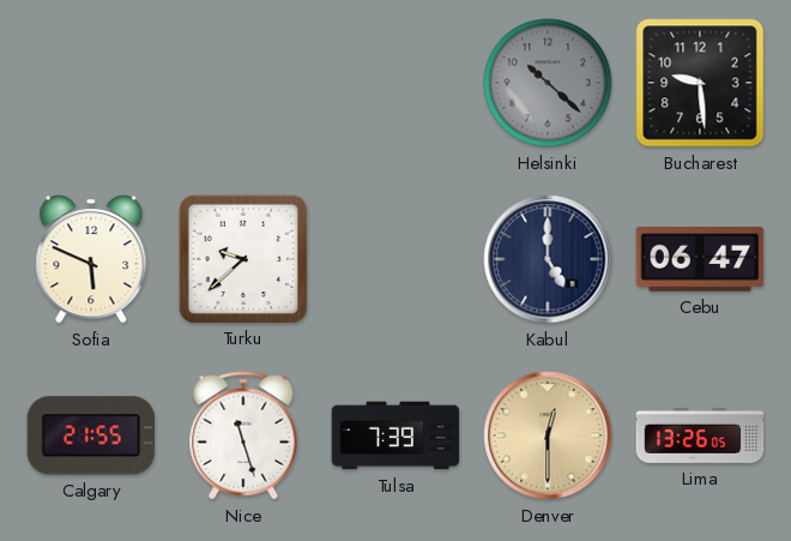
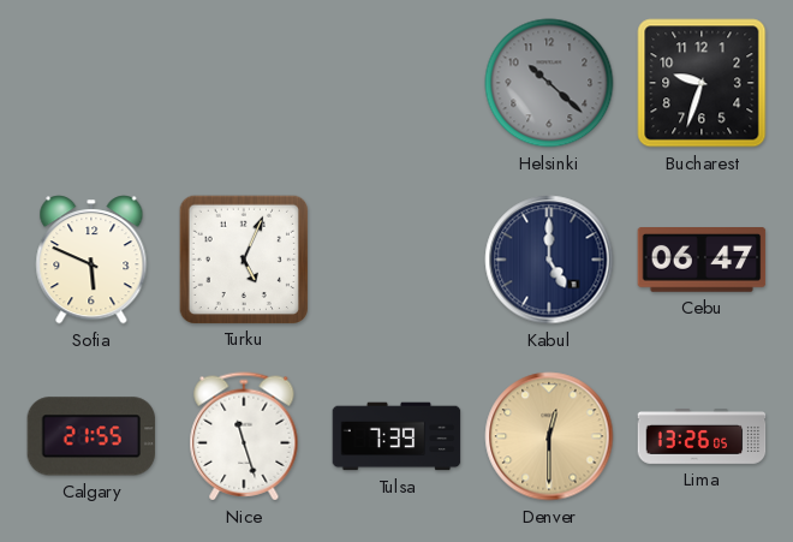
Bucharest: 9:29 -> 9:33
Turku: 9:38 -> 5:04
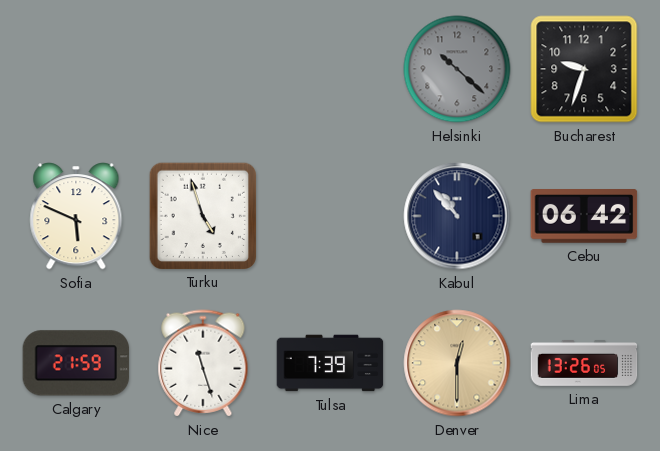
Turku: 5:04 -> 4:57
Kabul: 5:00 -> 10:53
Cebu: 06:47 -> 06:42
Calgary: 21:55 -> 21:59
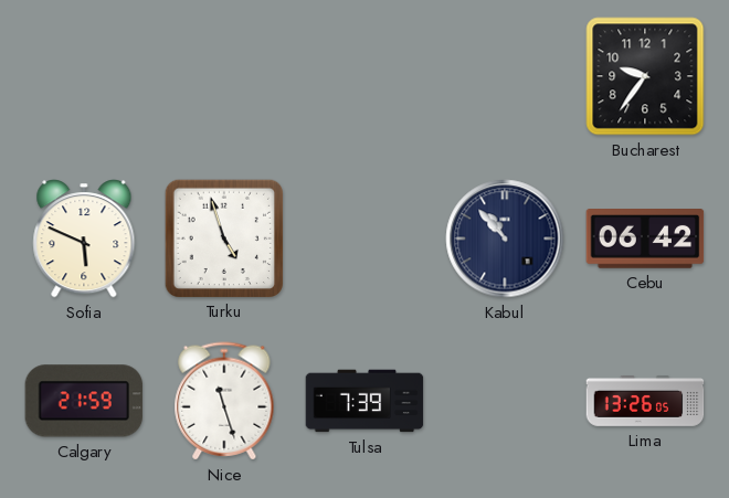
Helsinki: 10:22 -> none
Bucharest: 9:33 -> 9:36
Denver: 12:30 -> none
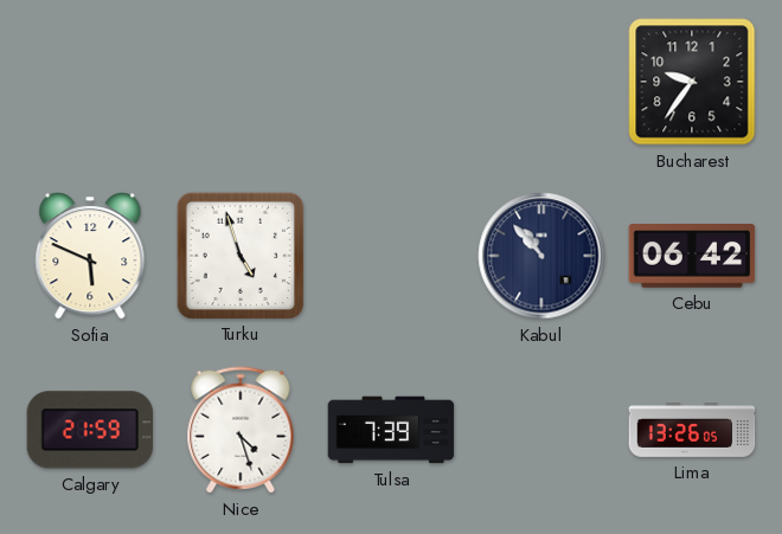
Nice: 11:27 -> 4:27
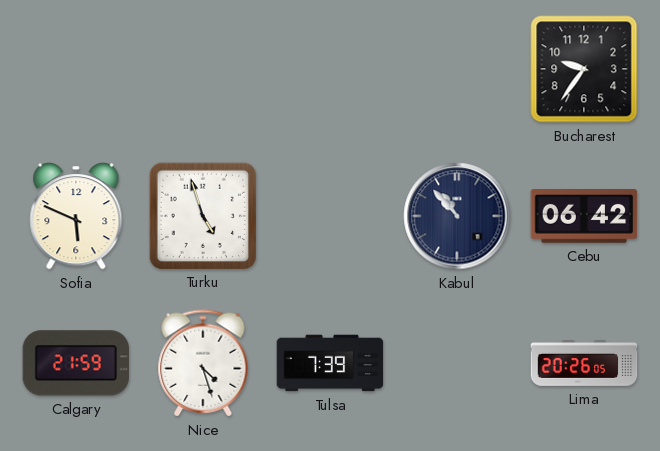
Lima: 13:26 -> 20:26
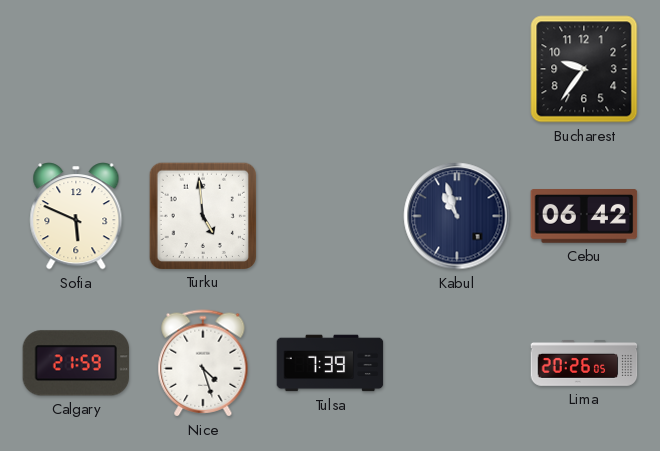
Turku: 4:57 -> 4:59
Kabul: 10:53 -> 10:57
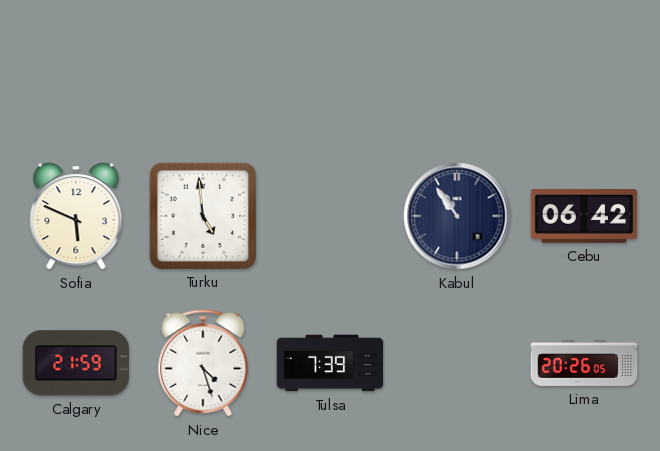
Bucharest: 9:36 -> none
Kabul: 10:57 -> 10:54
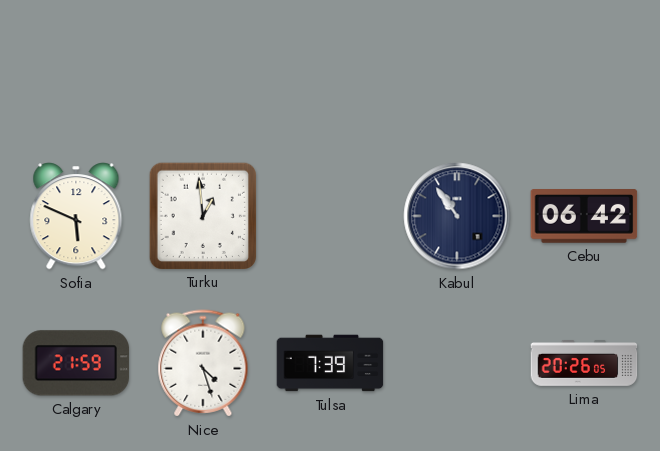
Turku: 4:59 -> 12:59
